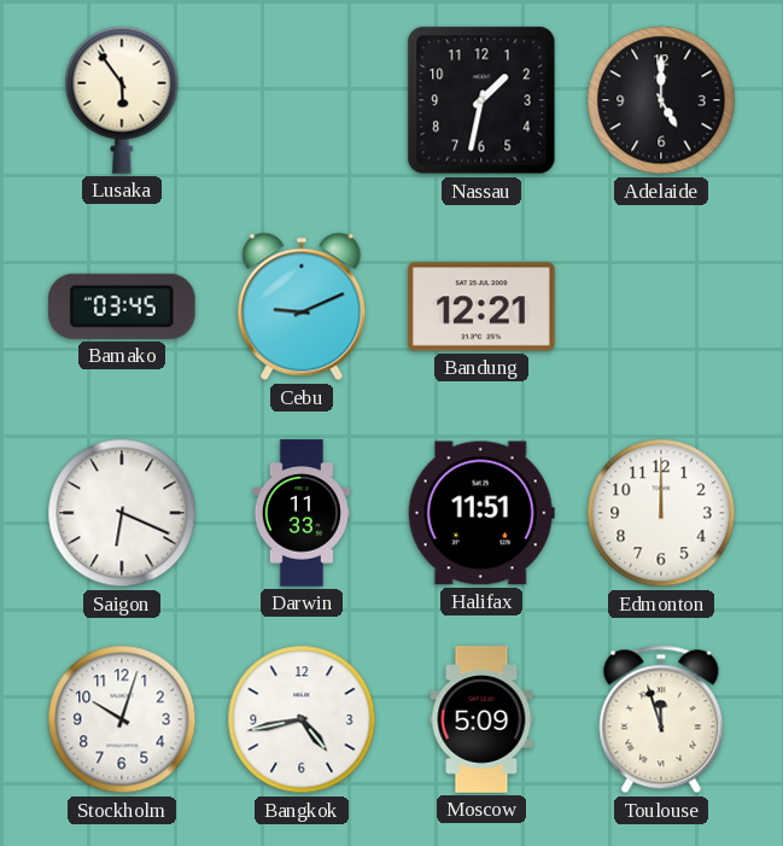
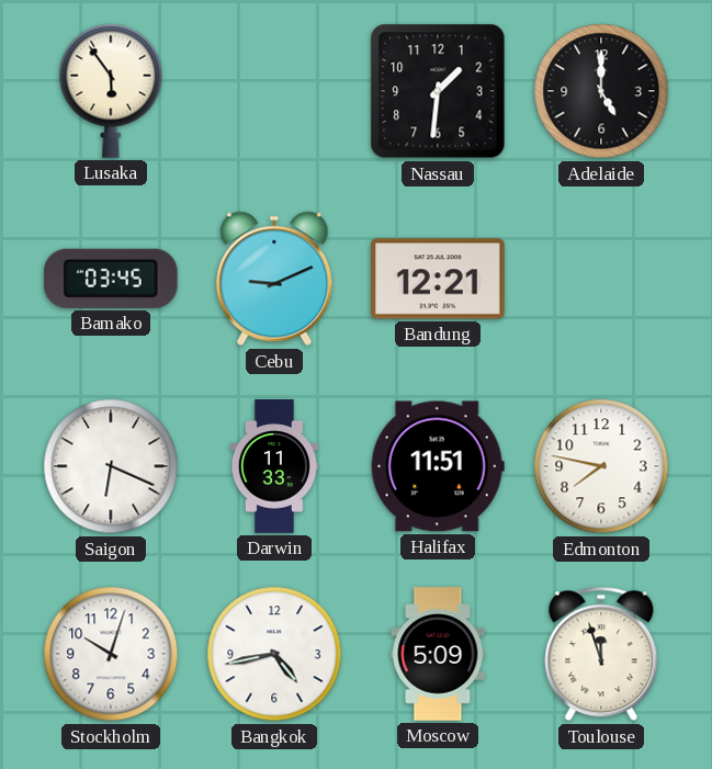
Nassau: 1:32 -> 1:31
Edmonton: 12:00 -> 7:47
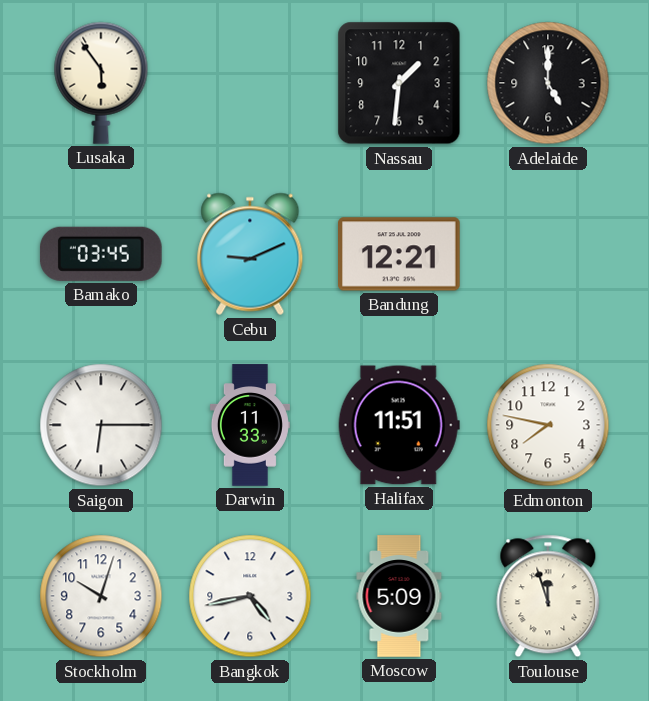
Saigon: 6:19 -> 6:15
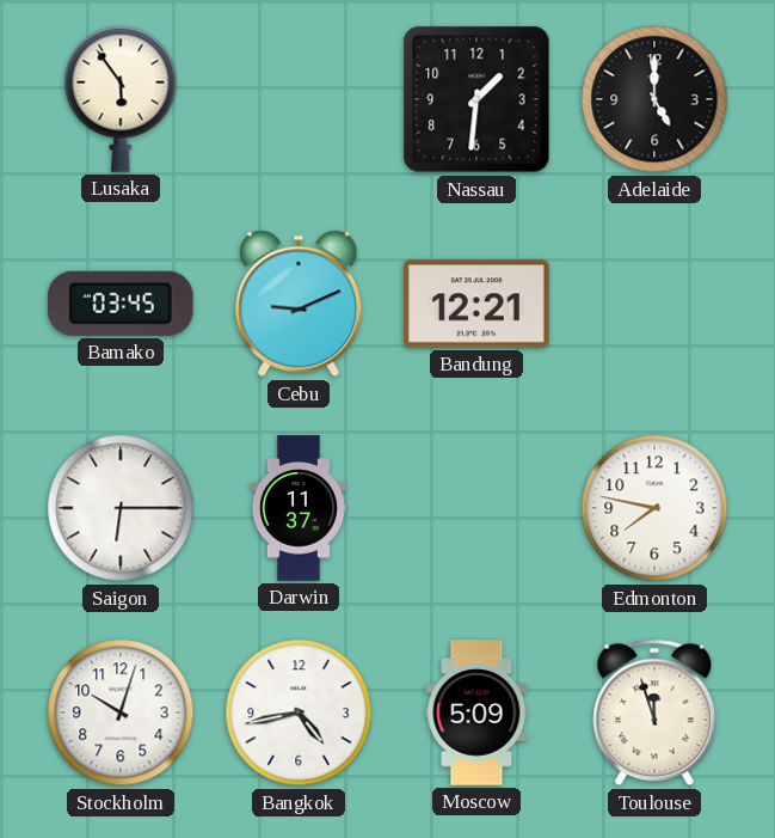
Darwin: 11:33 -> 11:37
Halifax: 11:51 -> none
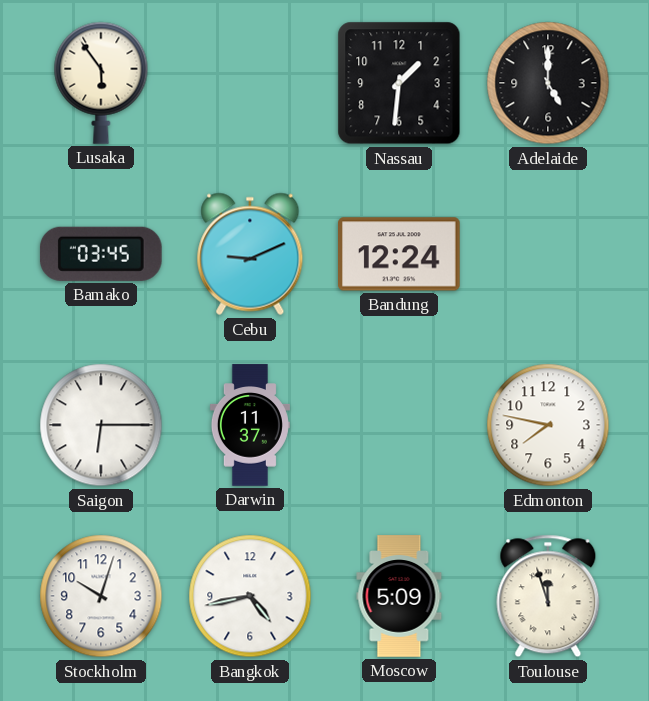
Bandung: 12:21 -> 12:24
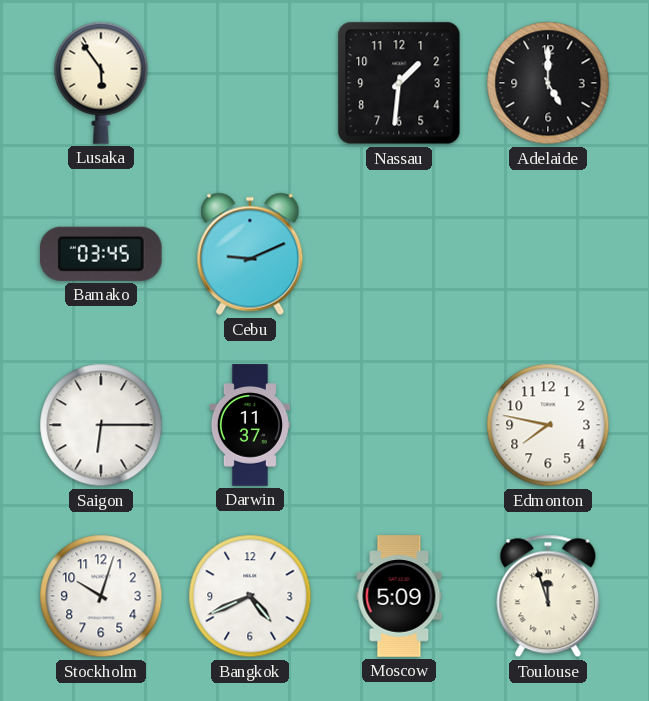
Bandung: 12:24 -> none
Bangkok: 4:43 -> 4:41
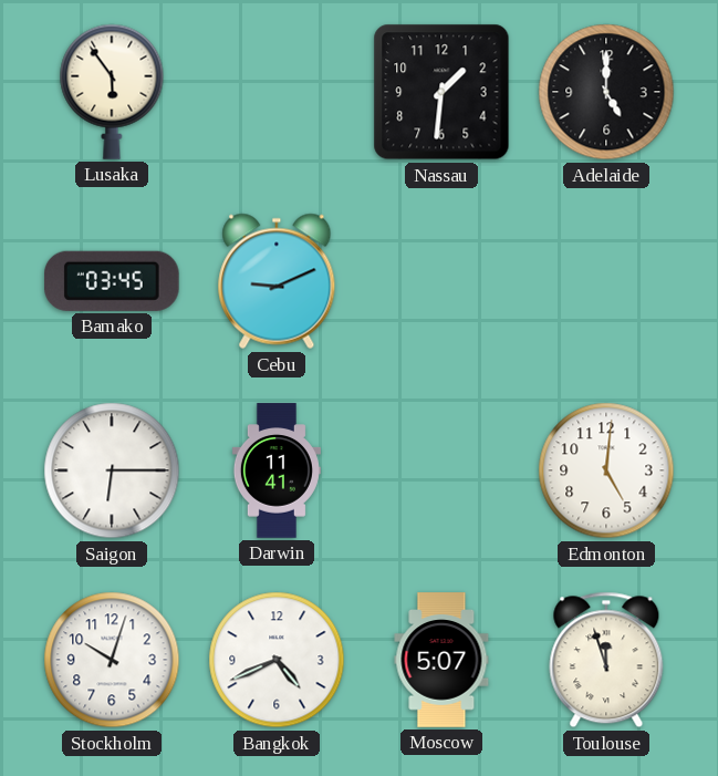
Darwin: 11:37 -> 11:41
Edmonton: 7:47 -> 5:01
Moscow: 5:09 -> 5:07
